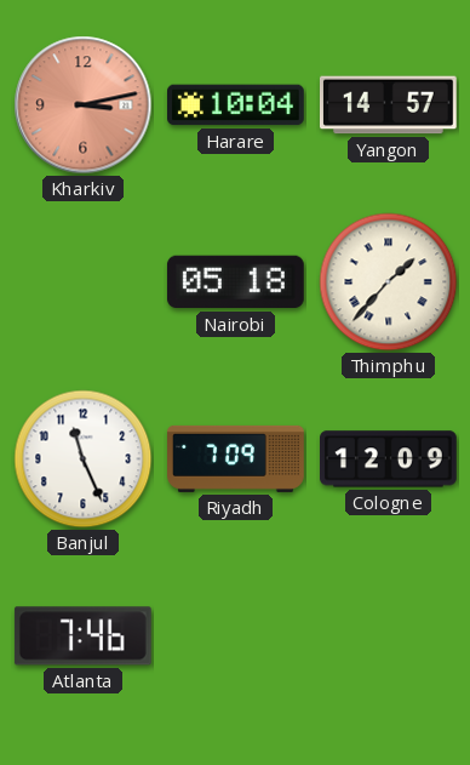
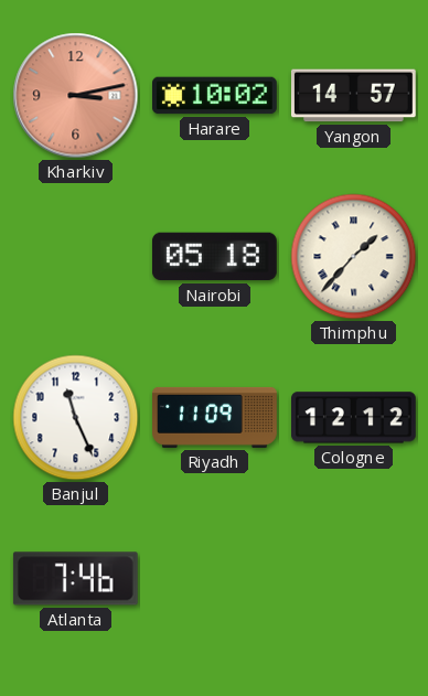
Harare: 10:04 -> 10:02
Riyadh: 7:09 -> 11:09
Cologne: 12:09 -> 12:12
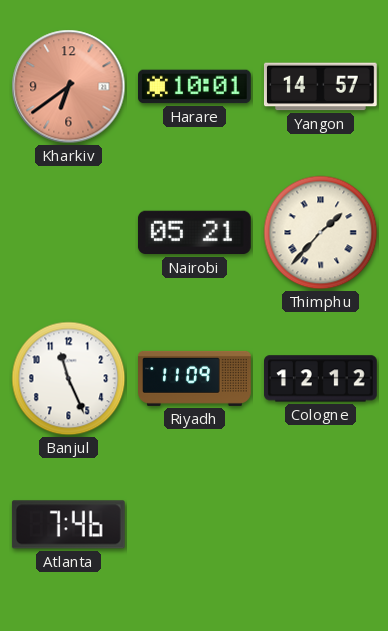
Kharkiv: 3:13 -> 6:39
Harare: 10:02 -> 10:01
Nairobi: 05:18 -> 05:21
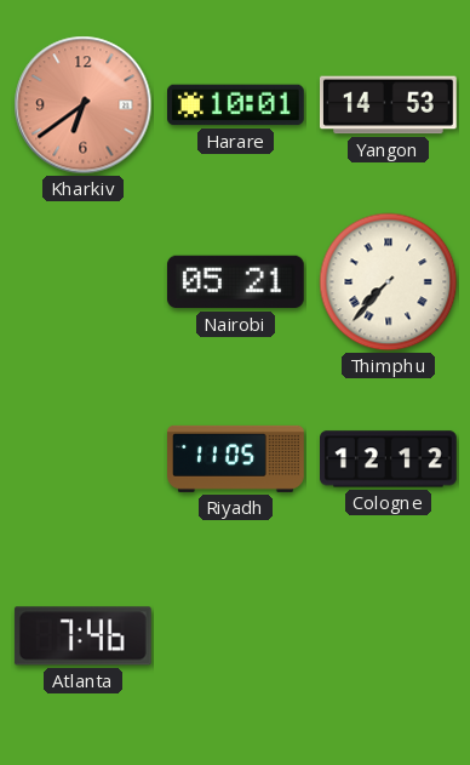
Yangon: 14:57 -> 14:53
Thimphu: 1:37 -> 7:37
Banjul: 11:26 -> none
Riyadh: 11:09 -> 11:05
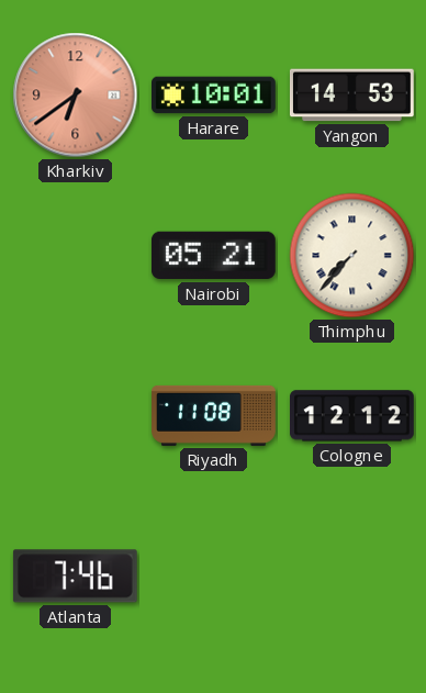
Riyadh: 11:05 -> 11:08
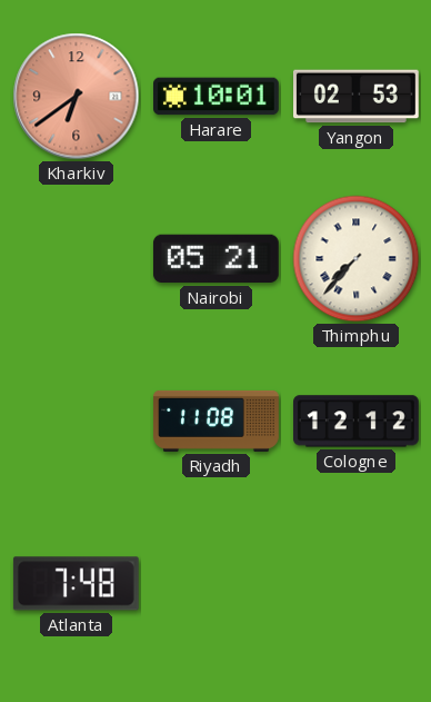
Yangon: 14:53 -> 02:53
Atlanta: 7:46 -> 7:48
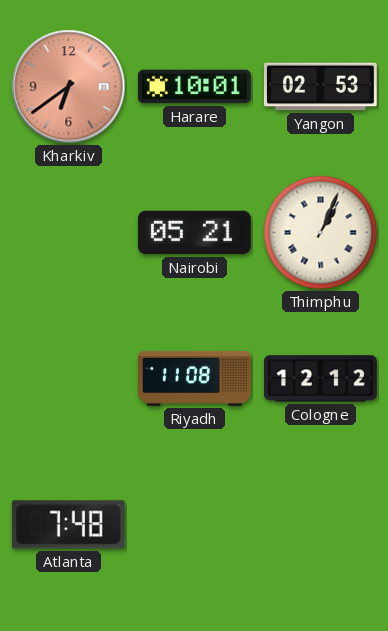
Thimphu: 7:37 -> 1:04
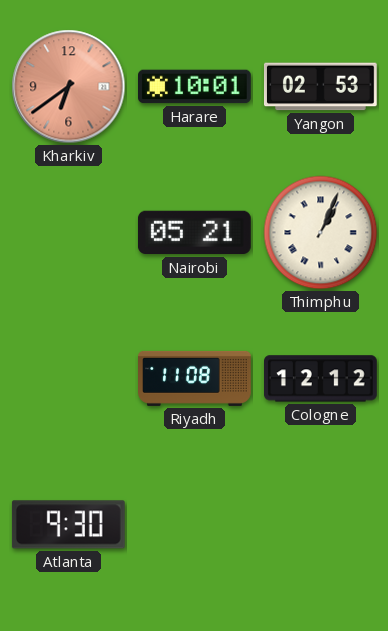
Atlanta: 7:48 -> 9:30
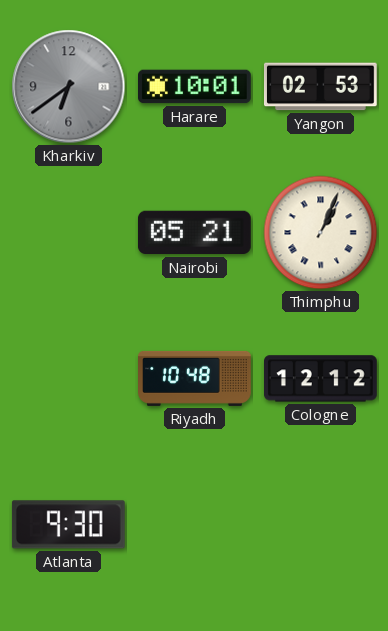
Kharkiv dial: salmon -> grey
Riyadh: 11:08 -> 10:48
